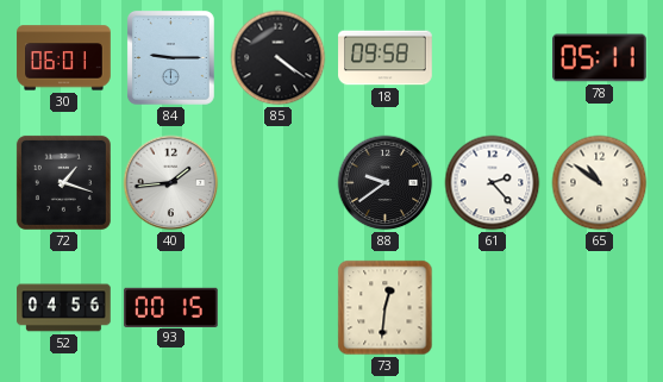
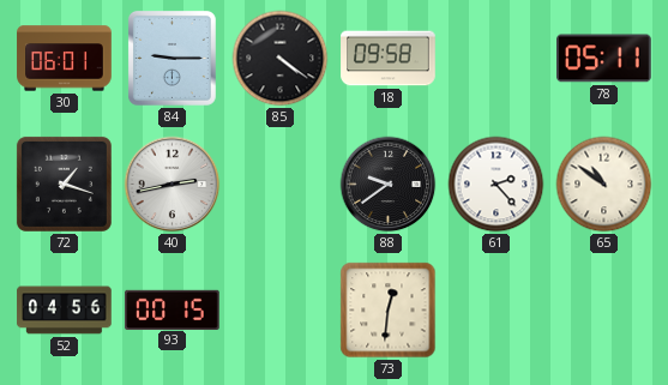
40: 1:44 -> 2:43
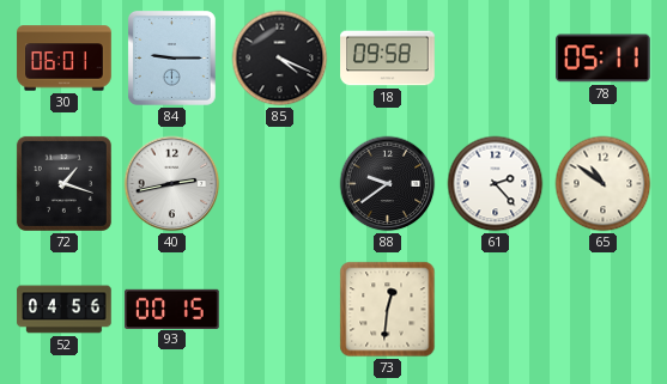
85: 4:21 -> 4:19
